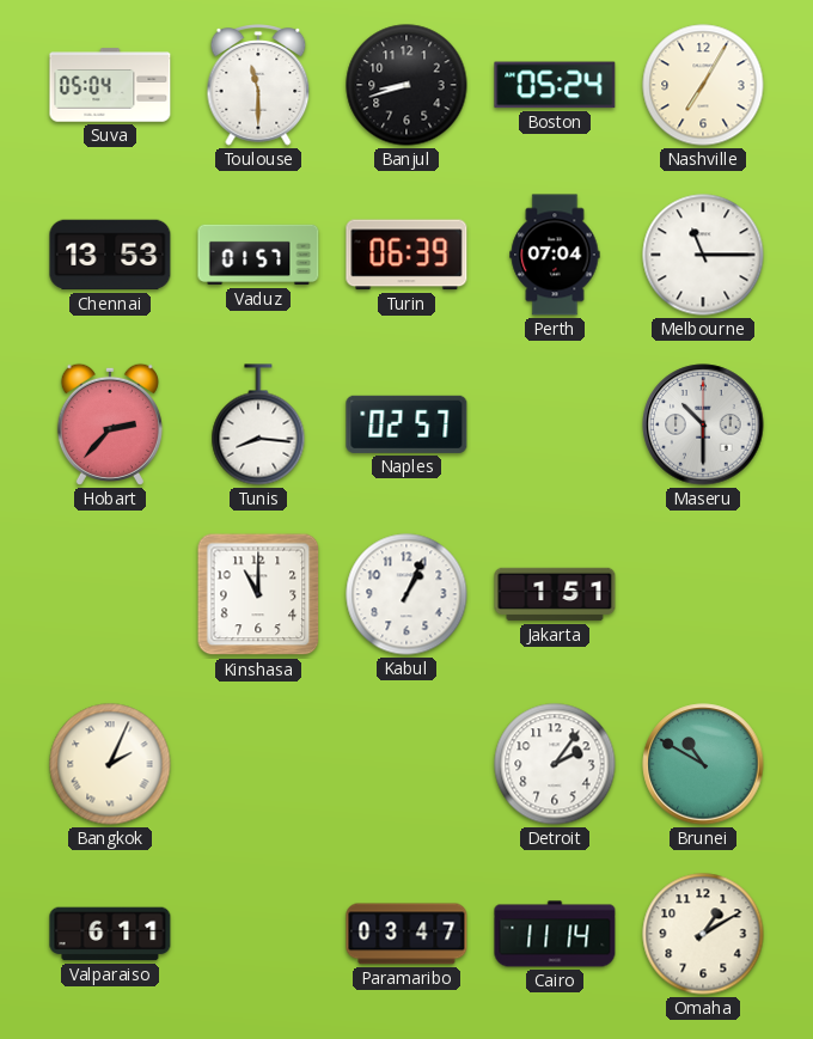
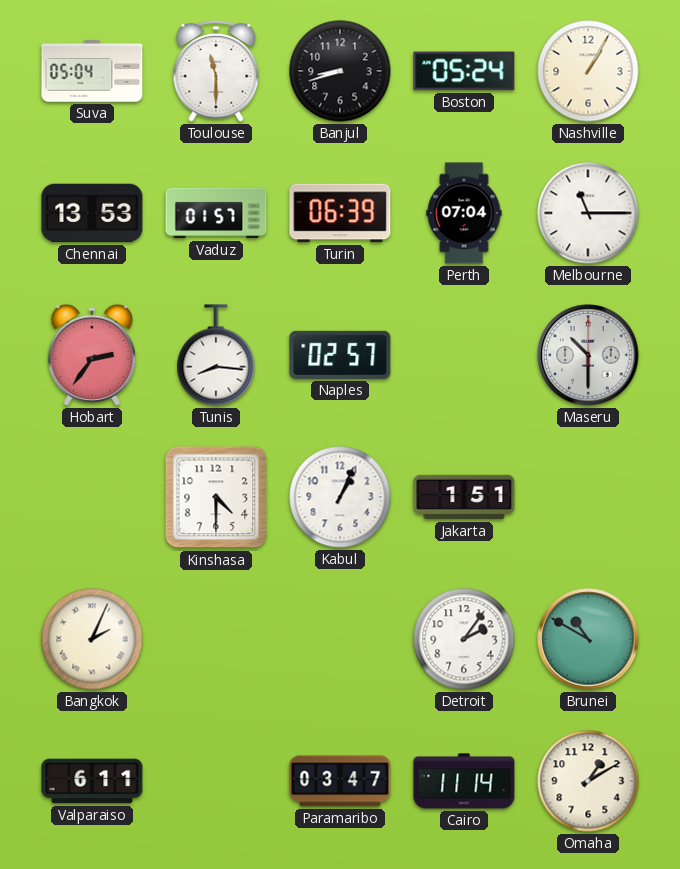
Nashville: 7:05 -> 1:05
Hobart: 2:37 -> 2:36
Kinshasa: 11:00 -> 4:30
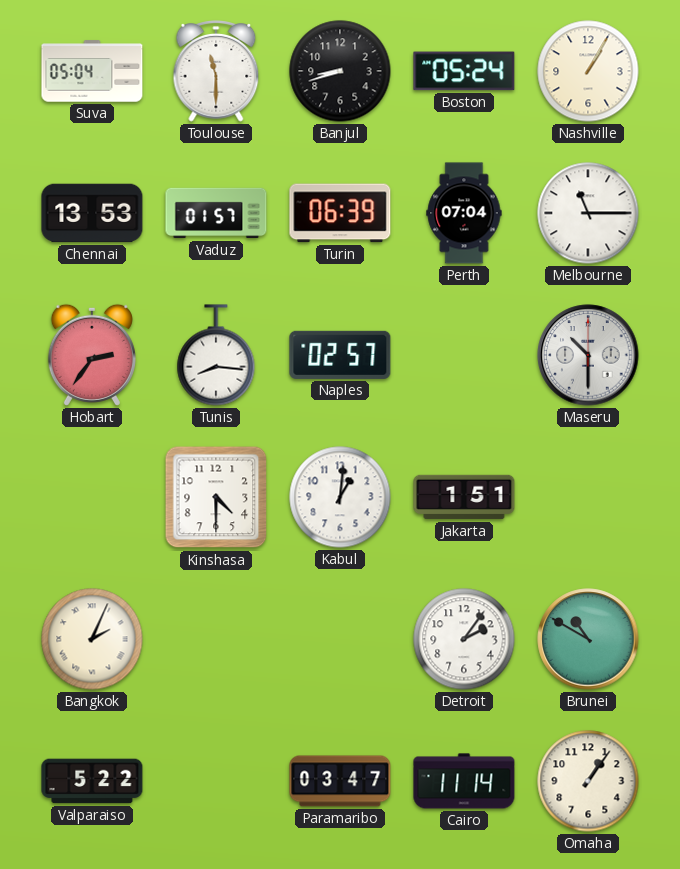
Kabul: 1:04 -> 1:01
Valparaiso: 6:11 -> 5:22
Omaha: 1:10 -> 1:06
